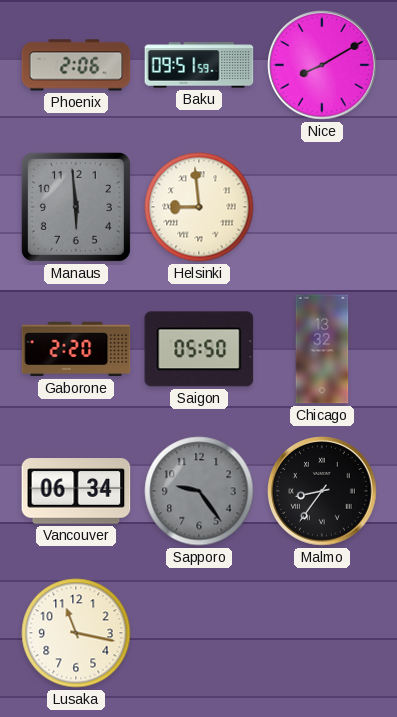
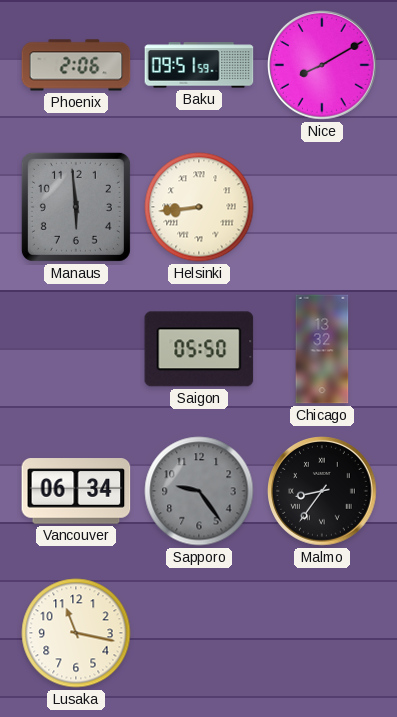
Helsinki: 8:59 -> 8:44
Gaborone: 2:20 -> none
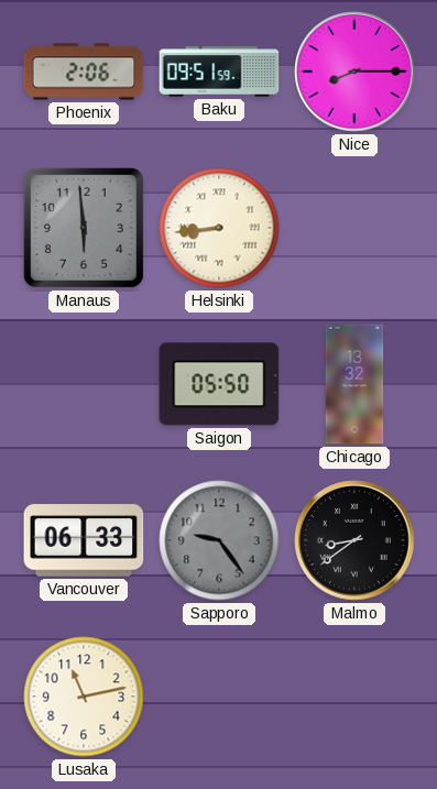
Nice: 8:10 -> 8:15
Vancouver: 06:34 -> 06:33
Malmo: 8:36 -> 8:39
Lusaka: 11:17 -> 11:13
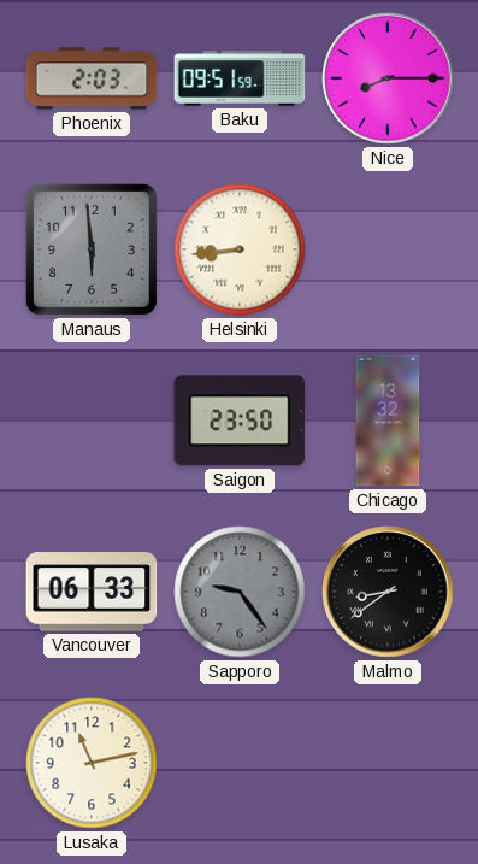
Phoenix: 2:06 -> 2:03
Saigon: 05:50 -> 23:50
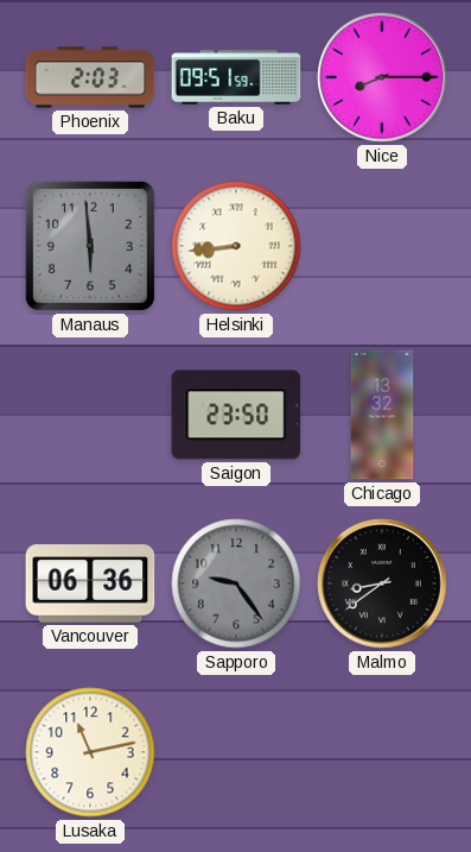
Vancouver: 06:33 -> 06:36
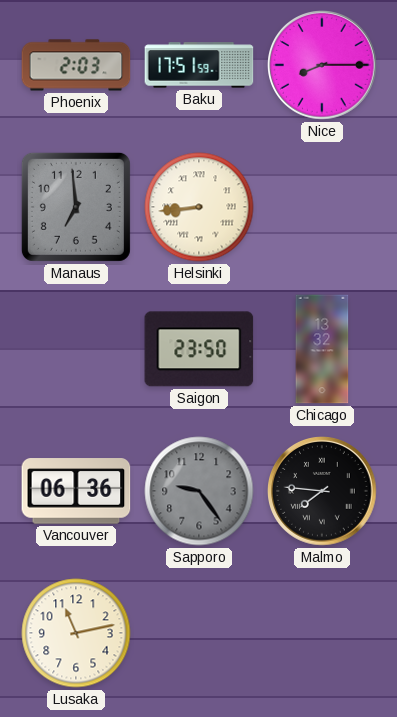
Baku: 09:51 -> 17:51
Manaus: 5:59 -> 6:59
Malmo: 8:39 -> 7:46
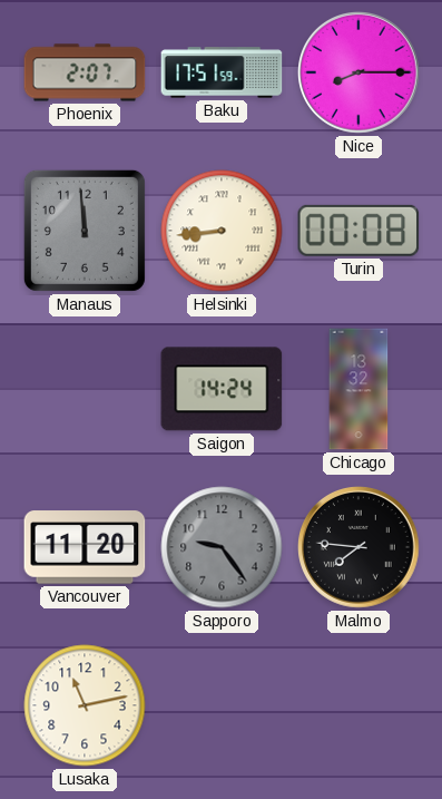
Phoenix: 2:03 -> 2:07
Manaus: 6:59 -> 11:59
Turin: none -> 00:08
Saigon: 23:50 -> 14:24
Vancouver: 06:36 -> 11:20
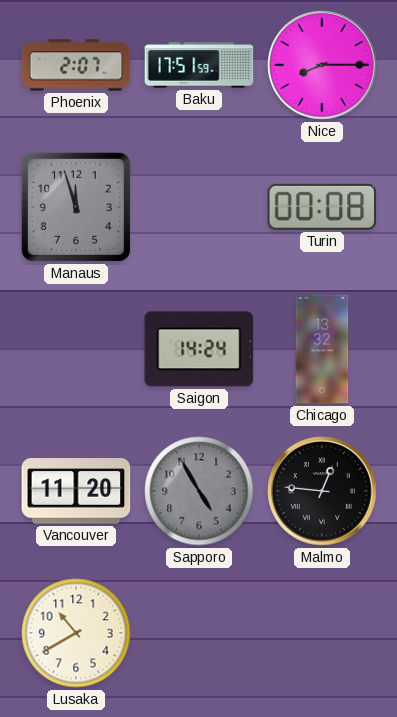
Manaus: 11:59 -> 11:57
Helsinki: 8:44 -> none
Sapporo: 9:24 -> 4:55
Malmo: 7:46 -> 12:46
Lusaka: 11:13 -> 10:40
